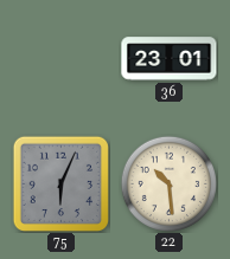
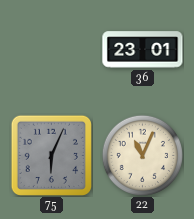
22: 10:29 -> 11:04
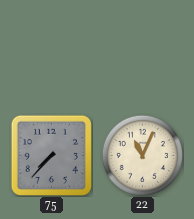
36: 23:01 -> none
75: 6:04 -> 7:37
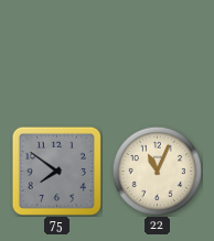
75: 7:37 -> 7:51
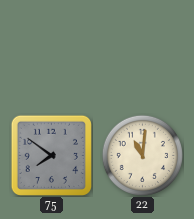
22: 11:04 -> 11:01
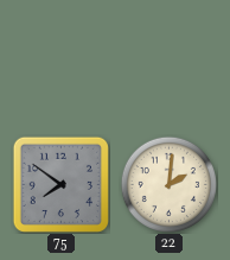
22: 11:01 -> 2:01
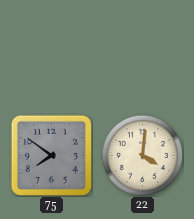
22: 2:01 -> 4:01
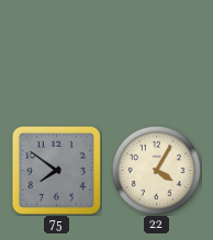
22: 4:01 -> 4:05
